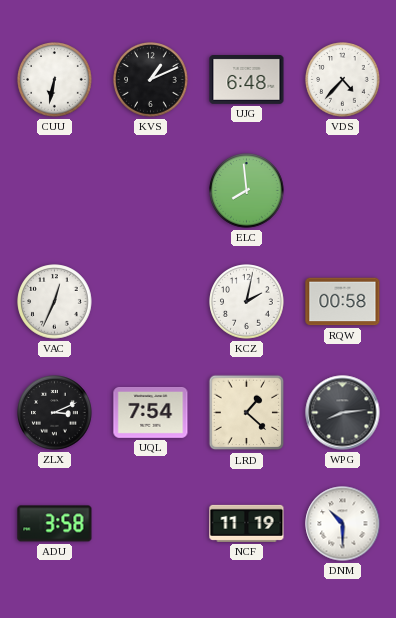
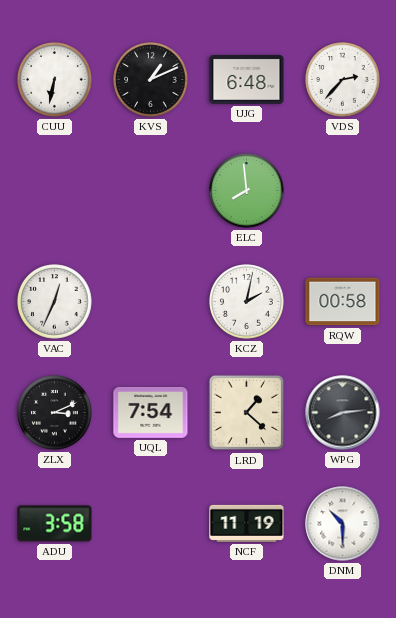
VDS: 4:37 -> 2:37
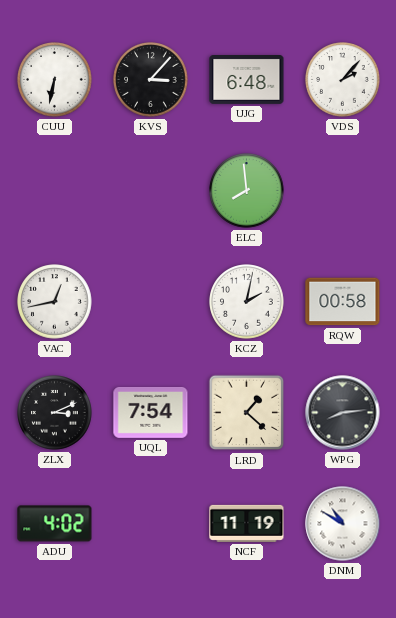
KVS: 1:11 -> 3:07
VDS: 2:37 -> 2:07
VAC: 12:34 -> 12:43
ADU: 3:58 -> 4:02
DNM: 10:30 -> 10:50
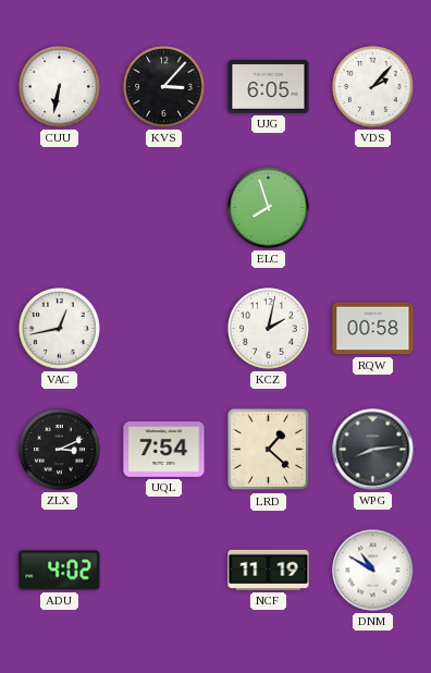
UJG: 6:48 -> 6:05
ELC: 7:59 -> 7:57
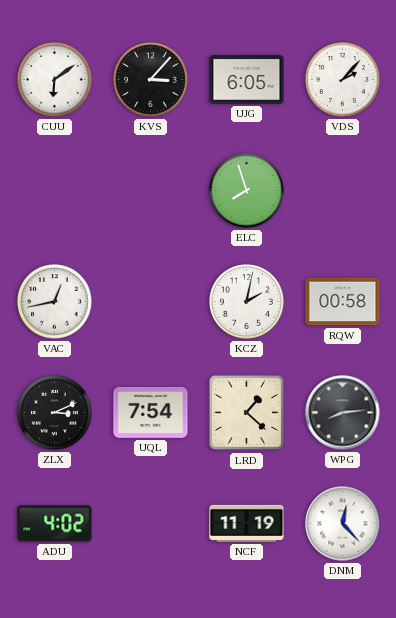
CUU: 6:32 -> 6:09
DNM: 10:50 -> 12:23
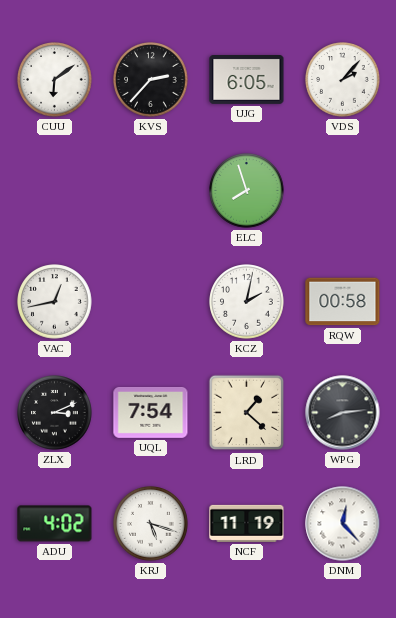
KVS: 3:07 -> 2:37
KRJ: none -> 5:18
